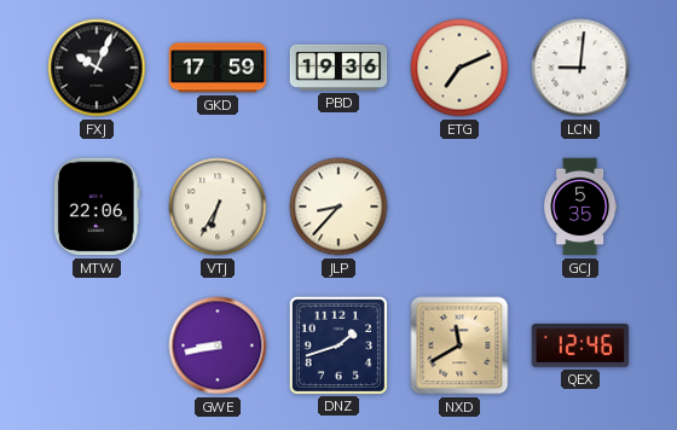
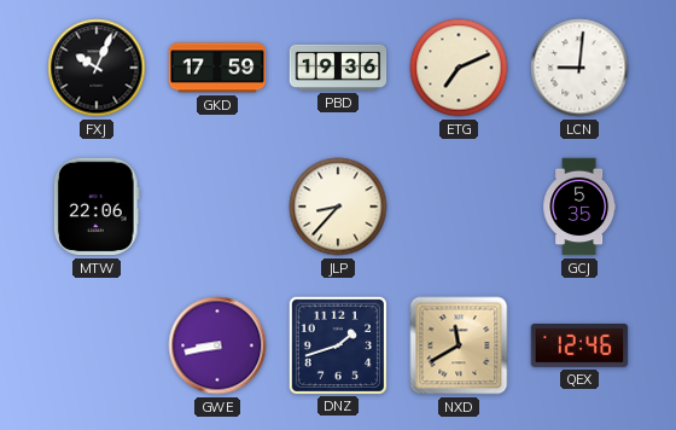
VTJ: 6:35 -> none
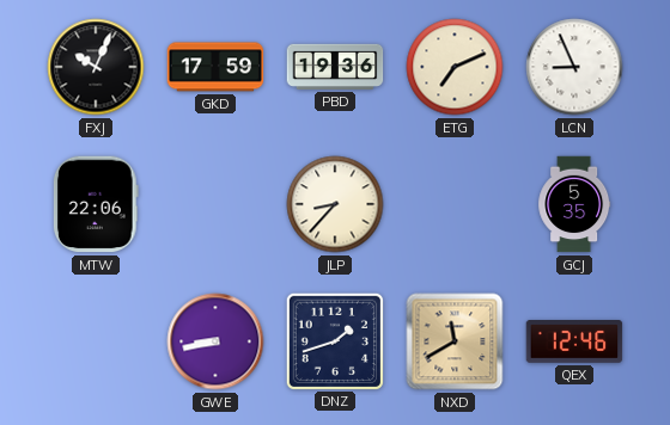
LCN: 9:01 -> 8:56
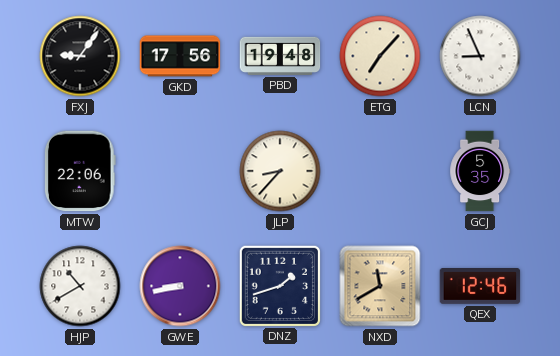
FXJ: 10:04 -> 9:06
GKD: 17:59 -> 17:56
PBD: 19:36 -> 19:48
ETG: 7:11 -> 7:07
HJP: none -> 10:40
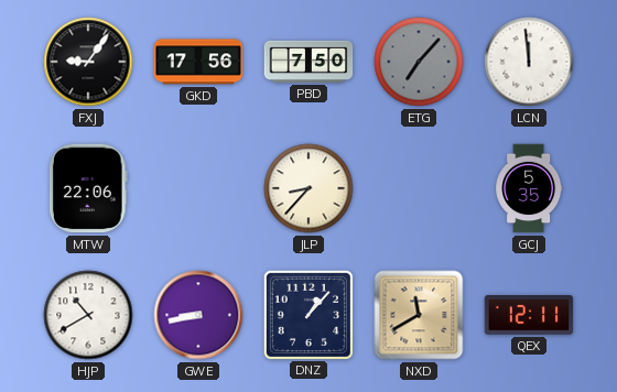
PBD: 19:48 -> 7:50
ETG dial: cream -> grey
LCN: 8:56 -> 11:59
DNZ: 1:42 -> 1:07
QEX: 12:46 -> 12:11
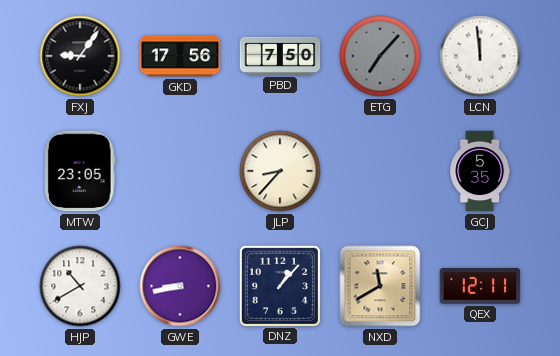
MTW: 22:06 -> 23:05
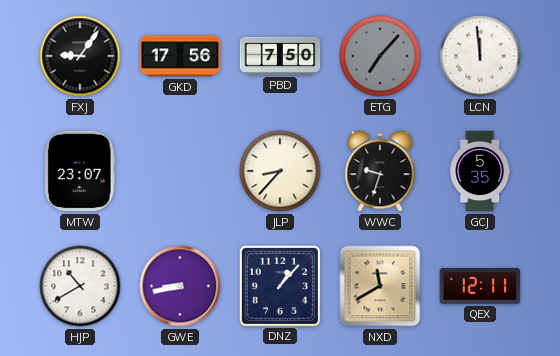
MTW: 23:05 -> 23:07
WWC: none -> 9:33
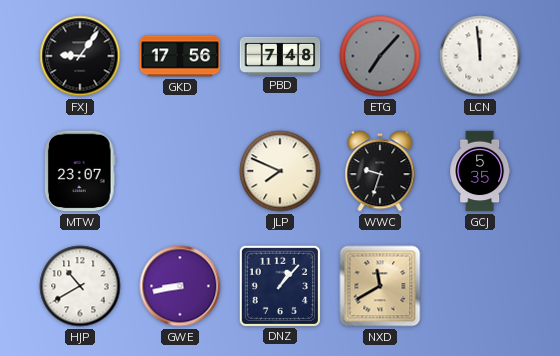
PBD: 7:50 -> 7:48
JLP: 8:37 -> 7:49
QEX: 12:11 -> none
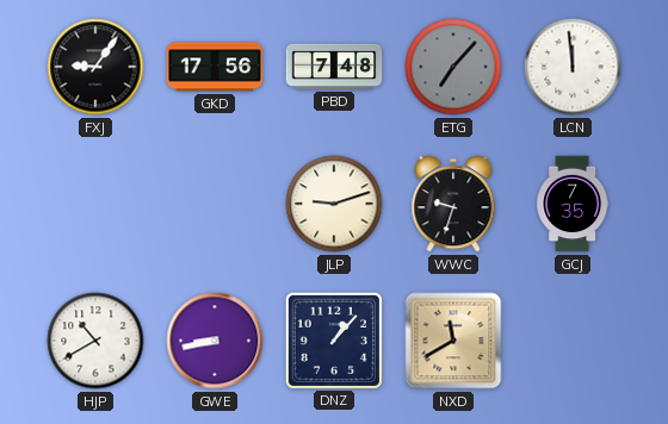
MTW: 23:07 -> none
JLP: 7:49 -> 9:12
GCJ: 5:35 -> 7:35
